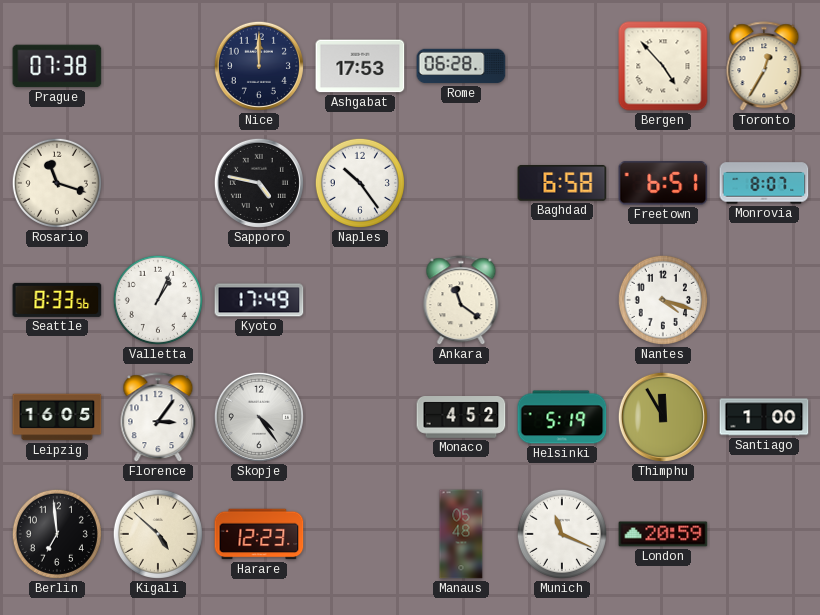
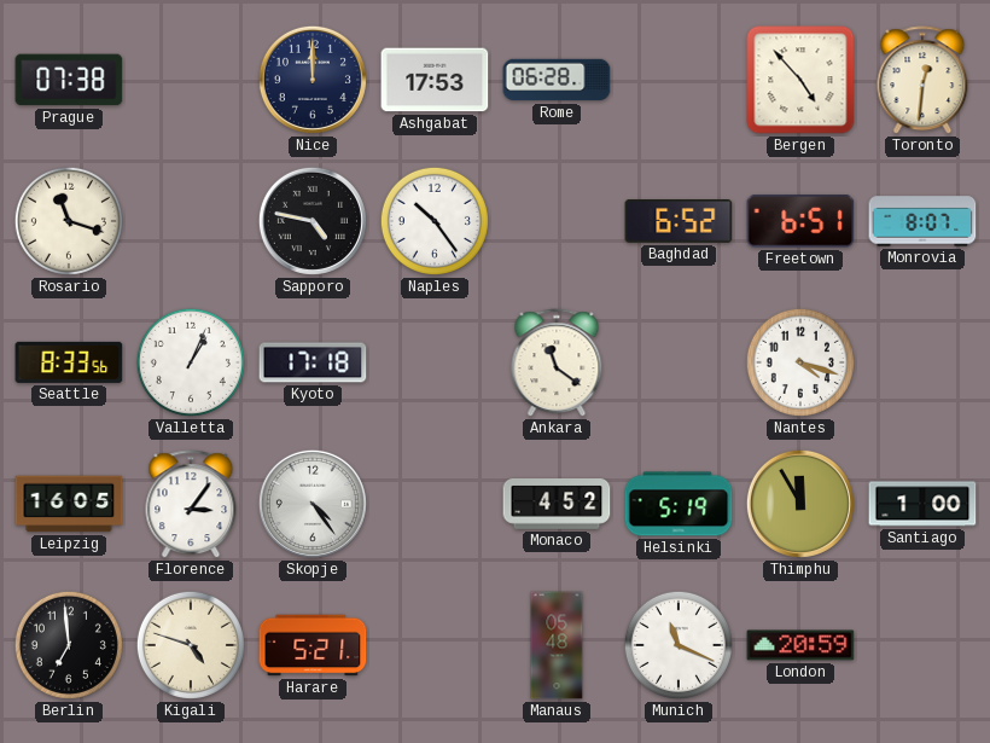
Toronto: 12:35 -> 12:31
Baghdad: 6:58 -> 6:52
Kyoto: 17:49 -> 17:18
Kigali: 4:52 -> 4:48
Harare: 12:23 -> 5:21
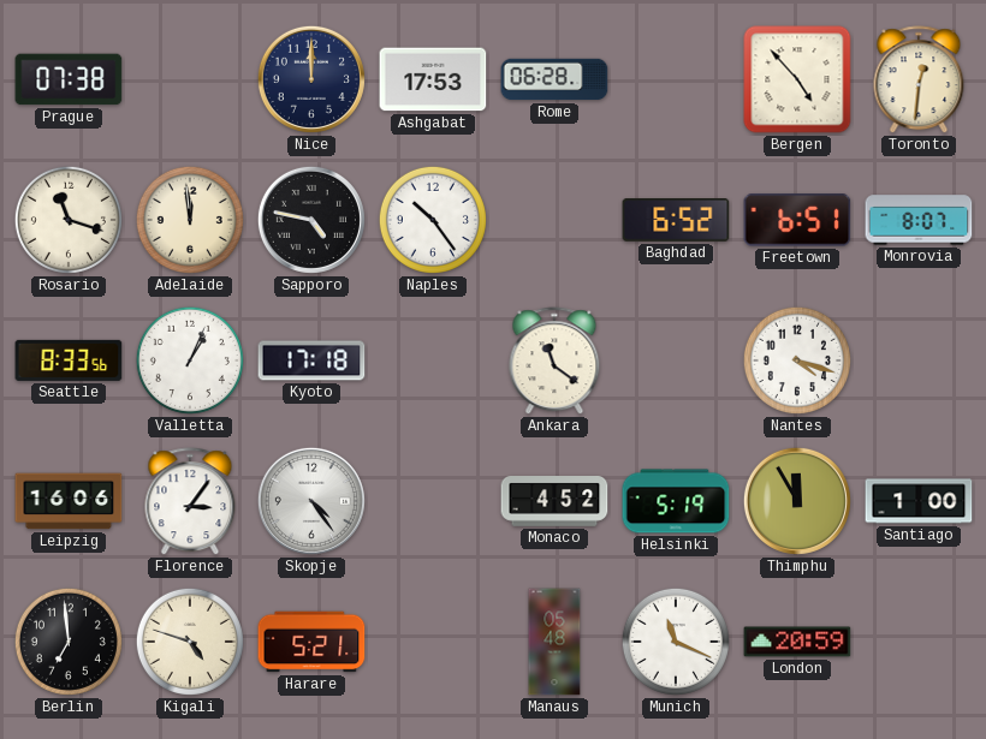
Adelaide: none -> 11:59
Leipzig: 16:05 -> 16:06
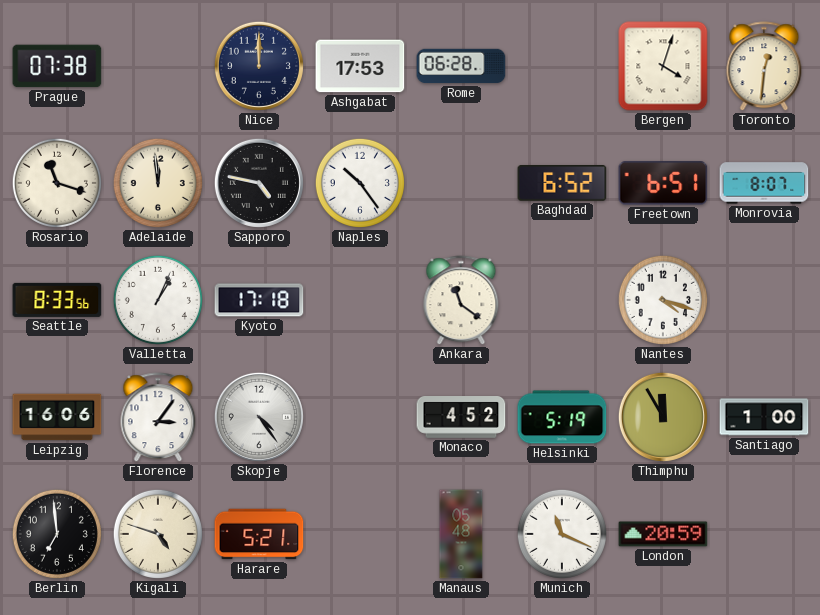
Bergen: 4:53 -> 4:03
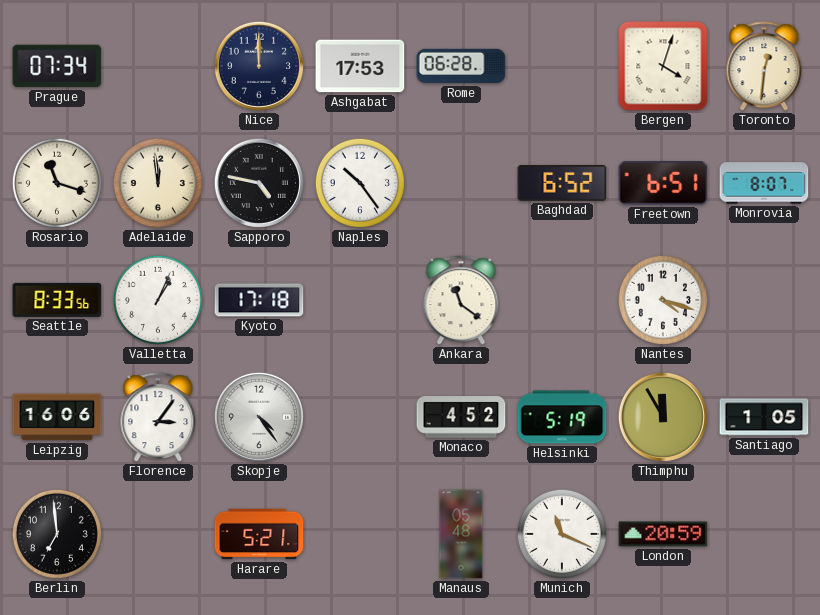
Prague: 07:38 -> 07:34
Santiago: 1:00 -> 1:05
Kigali: 4:48 -> none
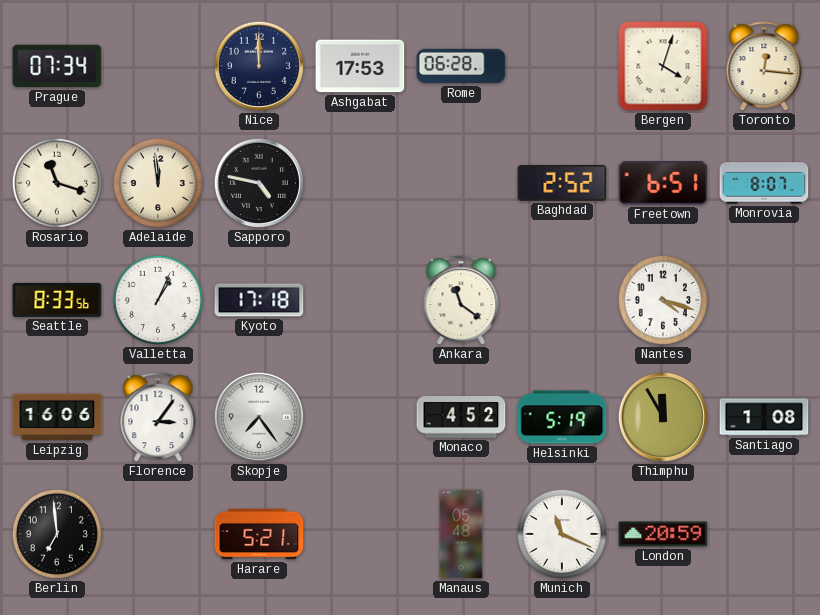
Toronto: 12:31 -> 12:16
Naples: 10:24 -> none
Baghdad: 6:52 -> 2:52
Skopje: 4:24 -> 7:24
Santiago: 1:05 -> 1:08
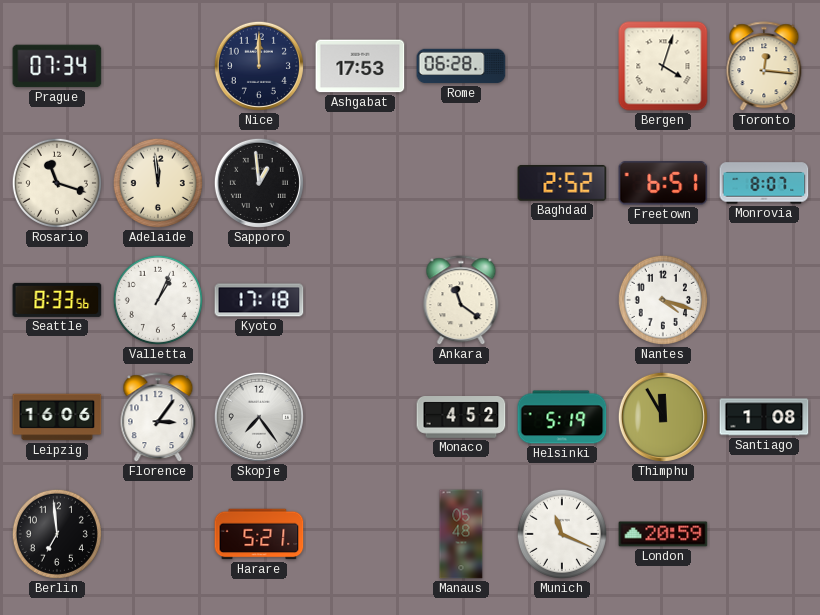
Sapporo: 4:47 -> 12:59
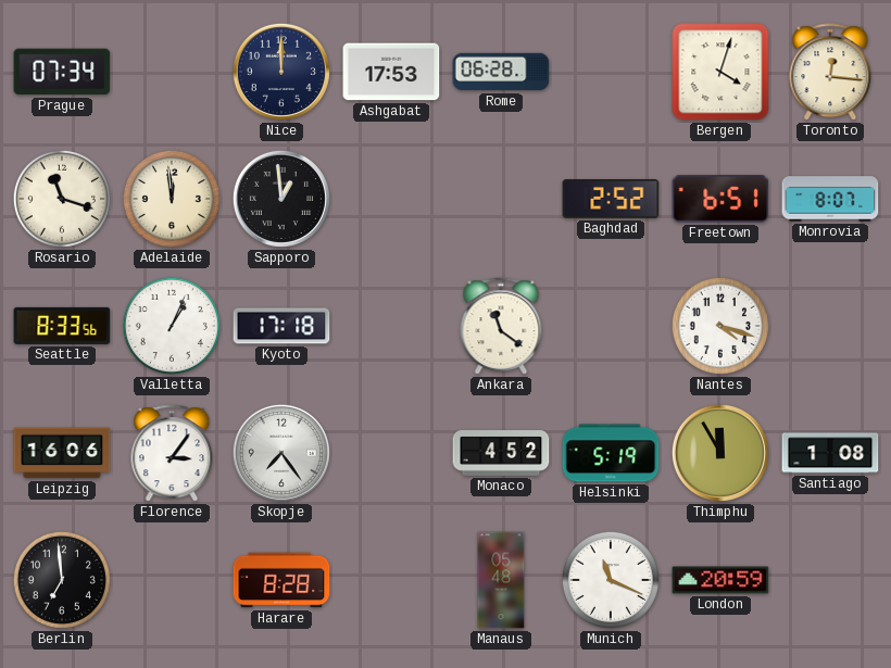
Harare: 5:21 -> 8:28
